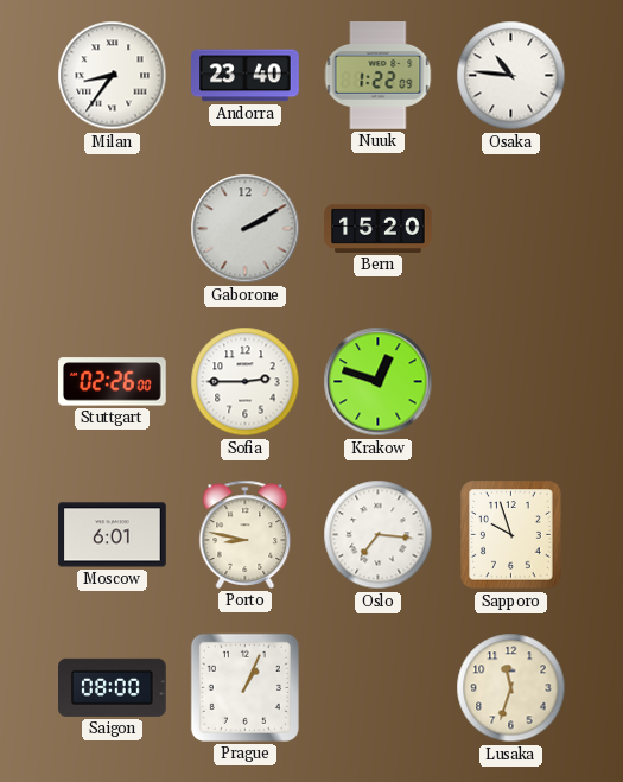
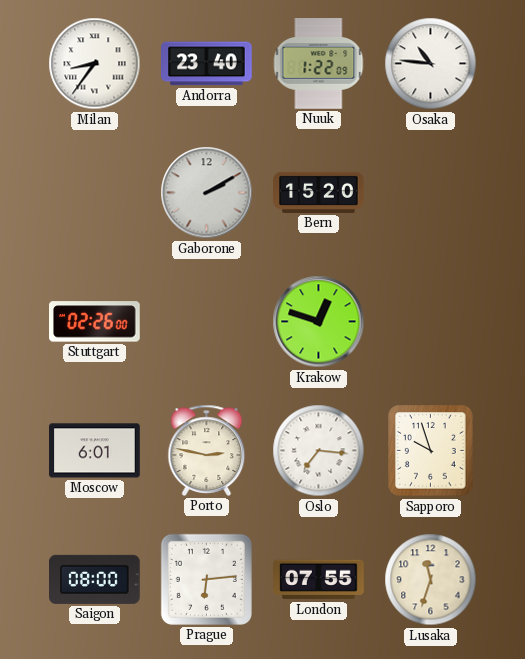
Sofia: 2:45 -> none
Porto: 8:47 -> 2:47
Prague: 1:04 -> 6:14
London: none -> 07:55
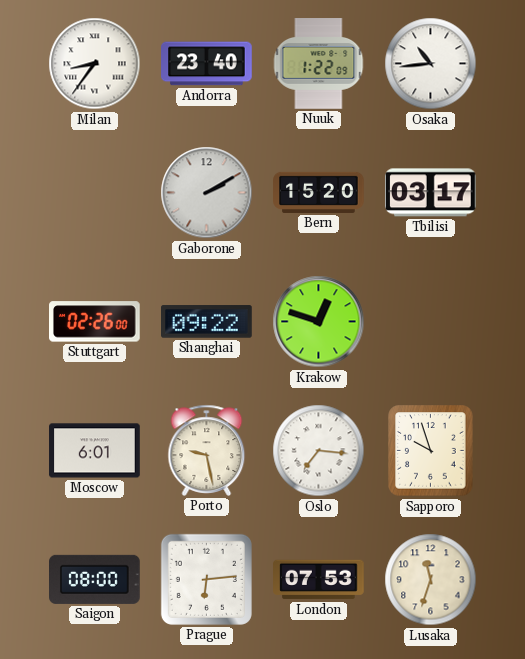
Osaka: 10:46 -> 10:44
Tbilisi: none -> 03:17
Shanghai: none -> 09:22
Porto: 2:47 -> 9:28
London: 07:55 -> 07:53
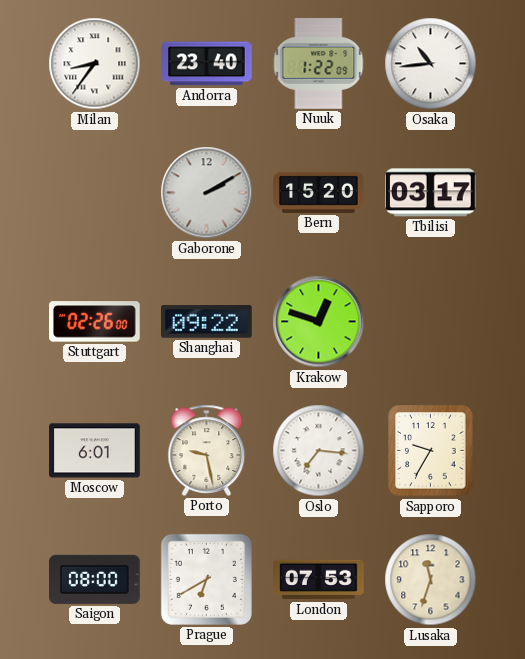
Sapporo: 9:57 -> 9:35
Prague: 6:14 -> 6:40
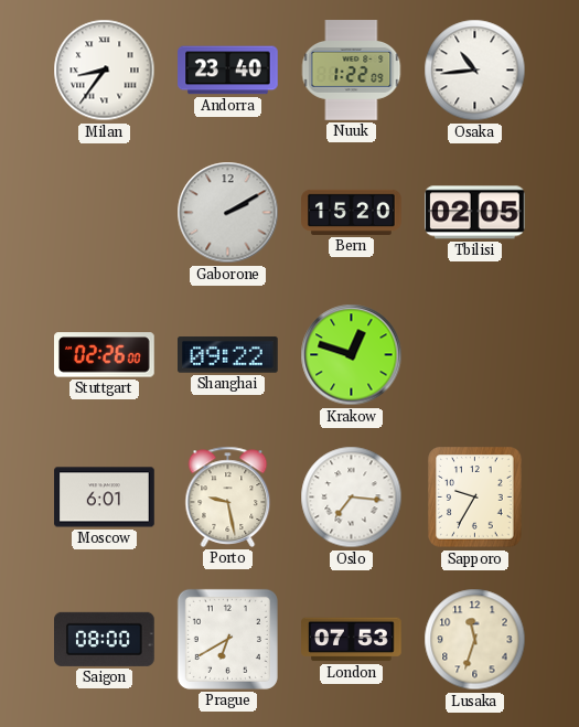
Tbilisi: 03:17 -> 02:05
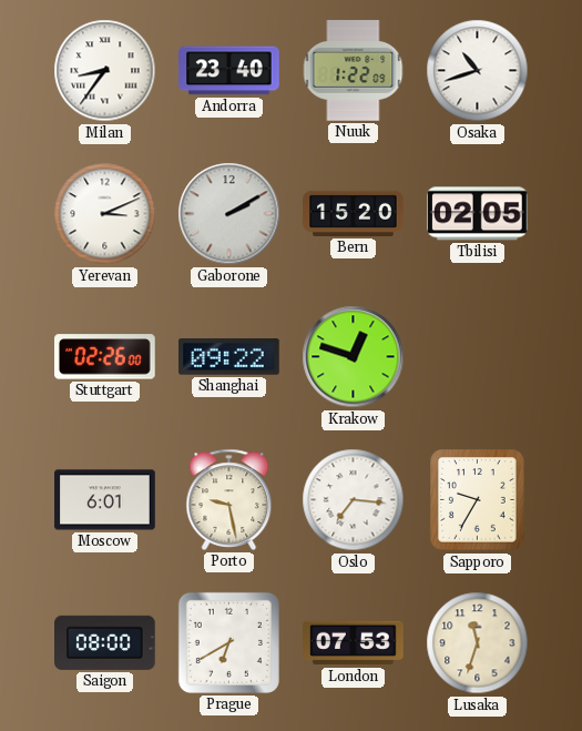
Osaka: 10:44 -> 10:42
Yerevan: none -> 3:11
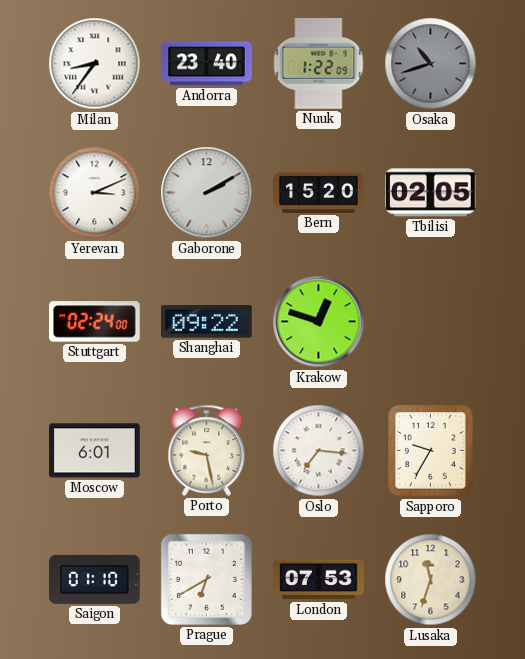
Osaka dial: white -> grey
Stuttgart: 02:26 -> 02:24
Saigon: 08:00 -> 01:10
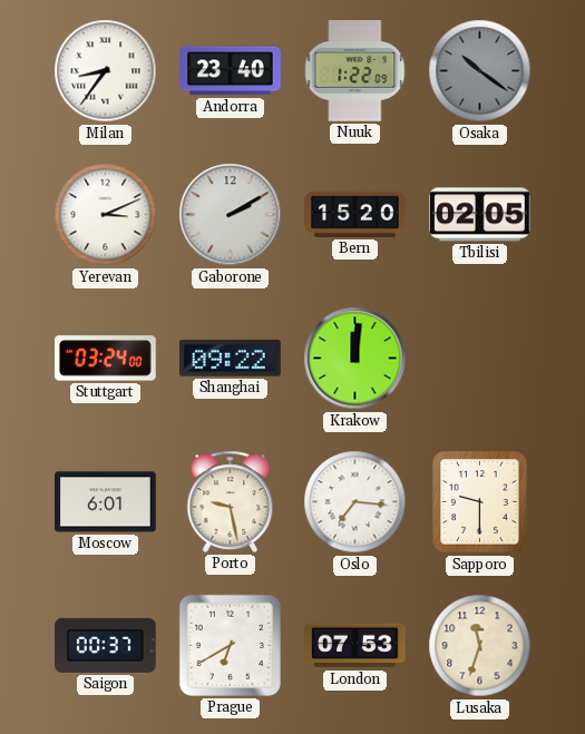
Osaka: 10:42 -> 10:21
Stuttgart: 02:24 -> 03:24
Krakow: 12:48 -> 12:01
Sapporo: 9:35 -> 9:30
Saigon: 01:10 -> 00:37
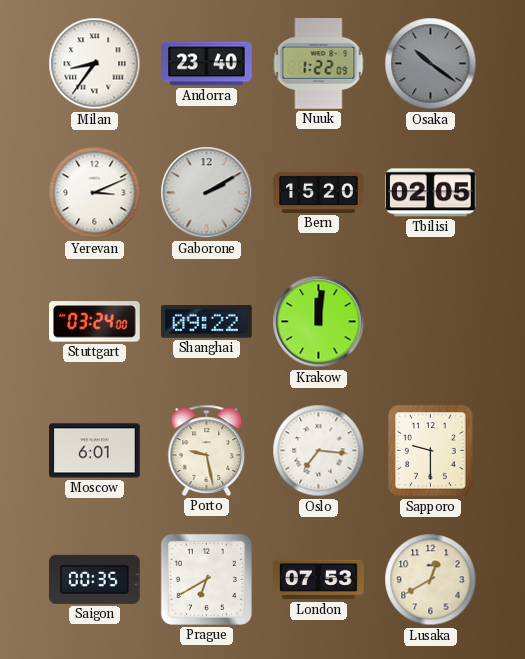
Saigon: 00:37 -> 00:35
Lusaka: 11:33 -> 12:40
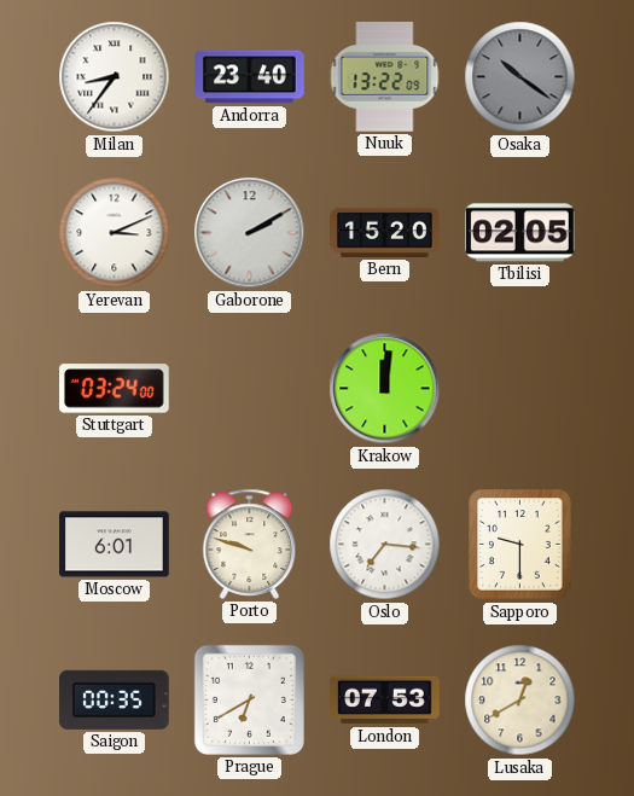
Nuuk: 1:22 -> 13:22
Shanghai: 09:22 -> none
Porto: 9:28 -> 9:48
